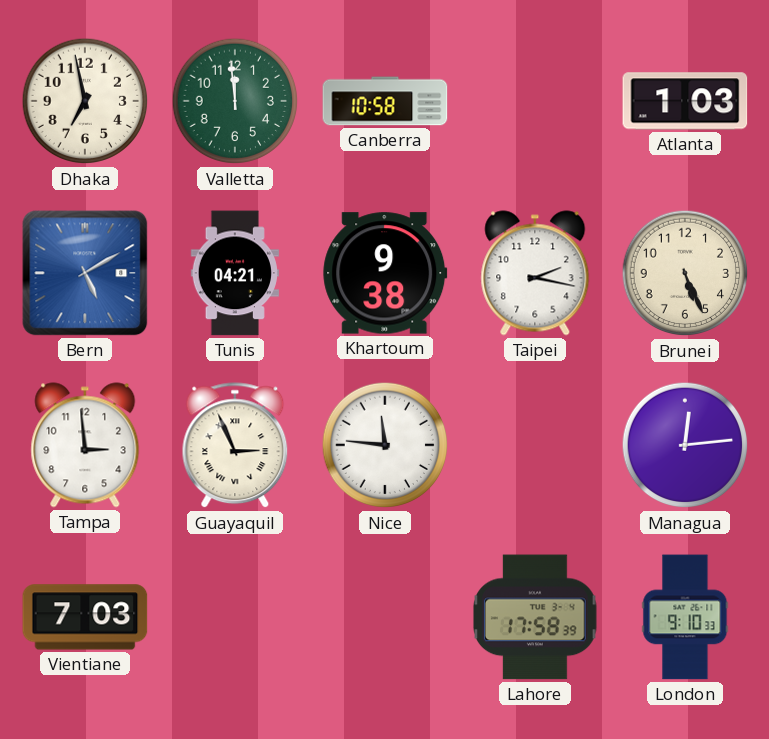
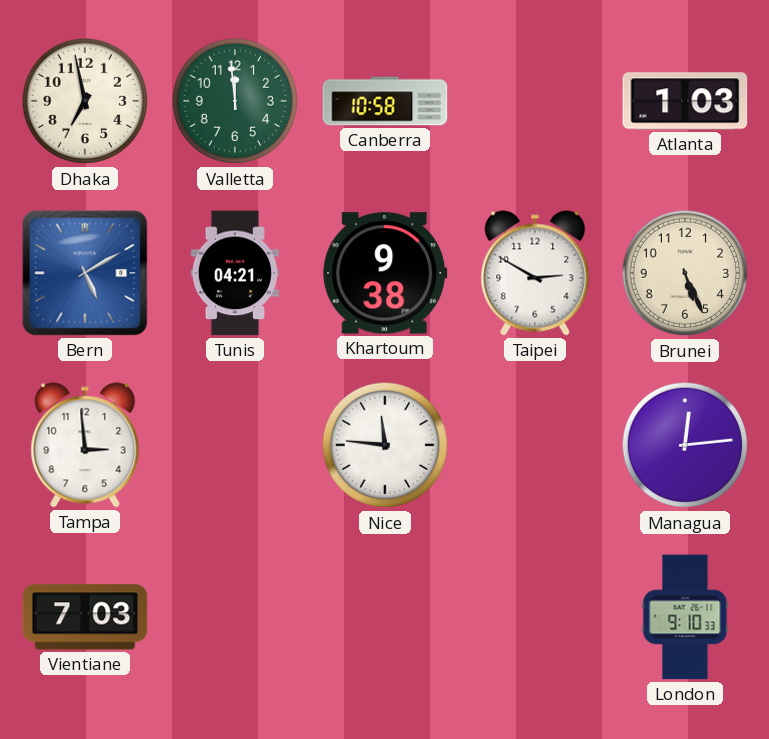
Taipei: 2:17 -> 2:50
Guayaquil: 2:56 -> none
Lahore: 17:58 -> none
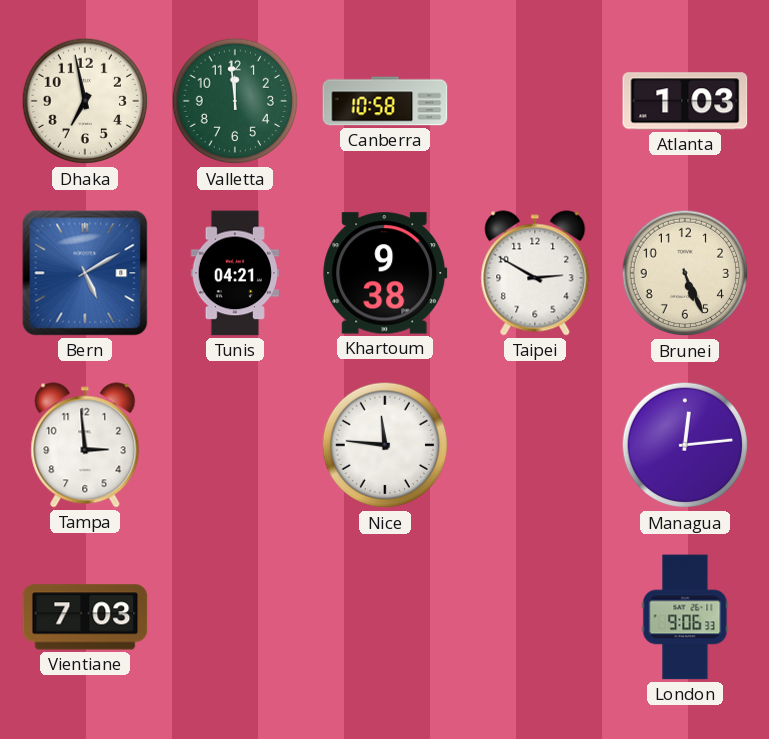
London: 9:10 -> 9:06
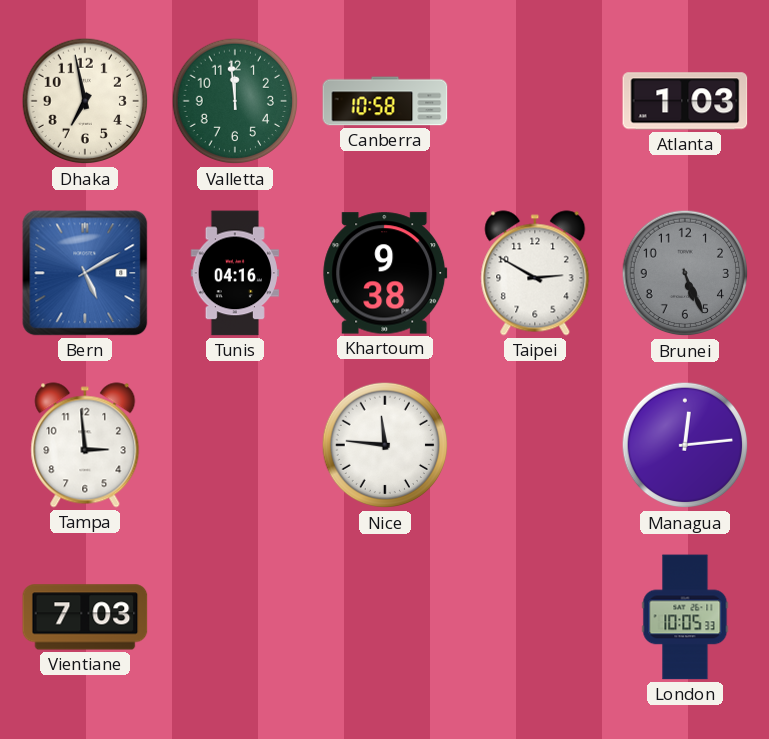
Tunis: 04:21 -> 04:16
Brunei dial: cream -> grey
London: 9:06 -> 10:05
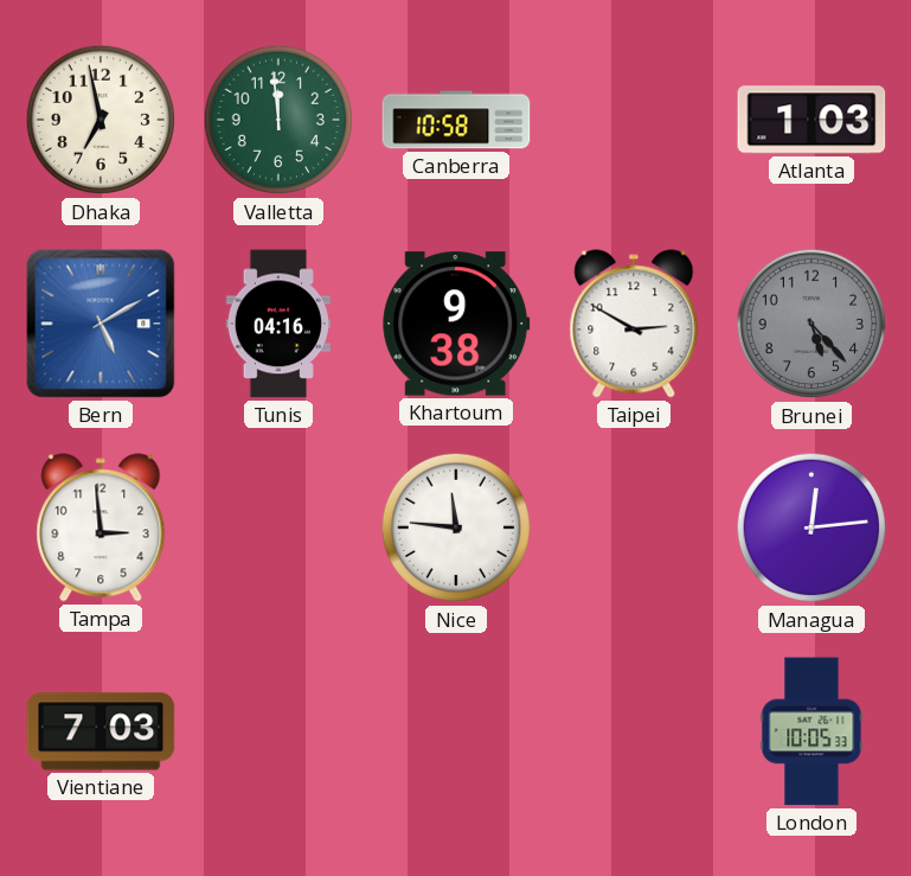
Brunei: 5:26 -> 5:23
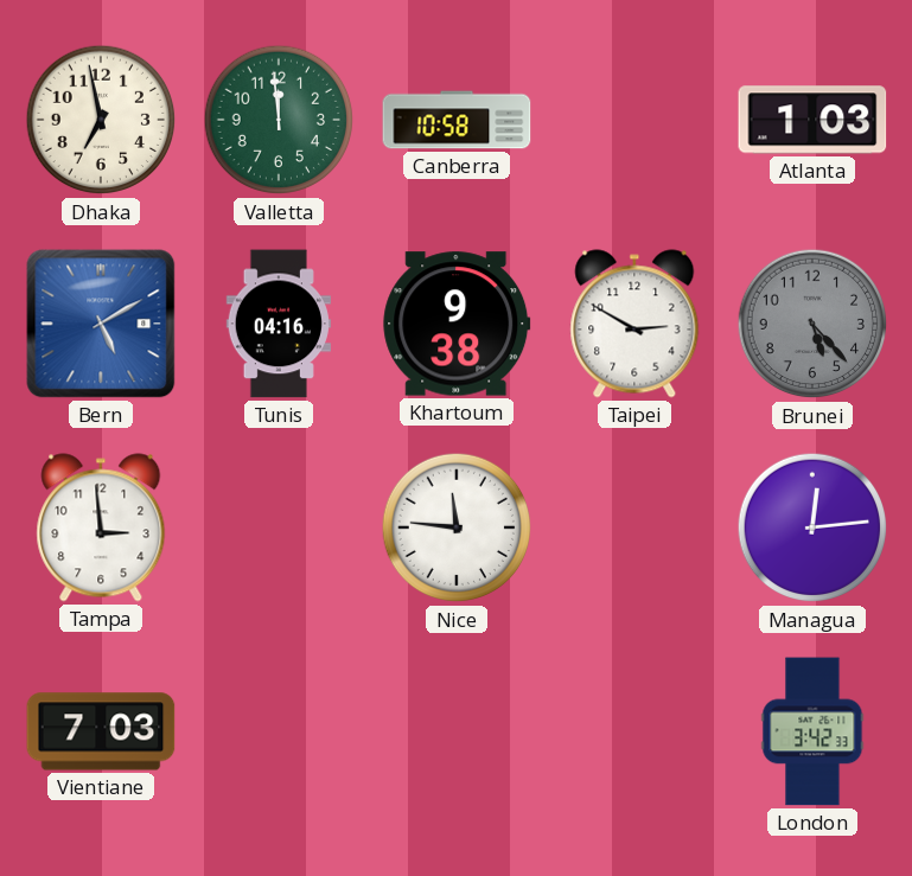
London: 10:05 -> 3:42
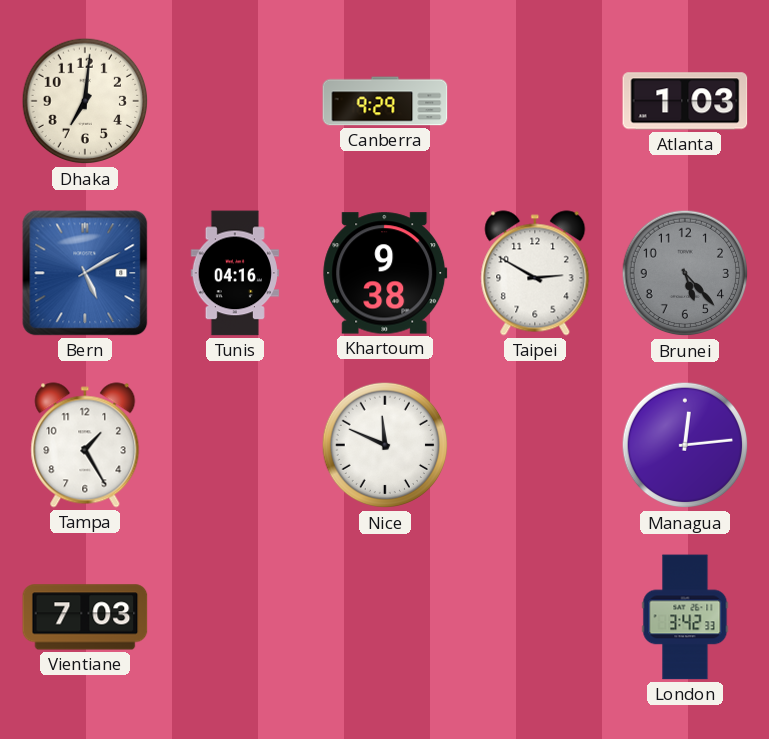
Dhaka: 6:58 -> 7:01
Valletta: 11:59 -> none
Canberra: 10:58 -> 9:29
Tampa: 2:59 -> 1:25
Nice: 11:46 -> 11:49
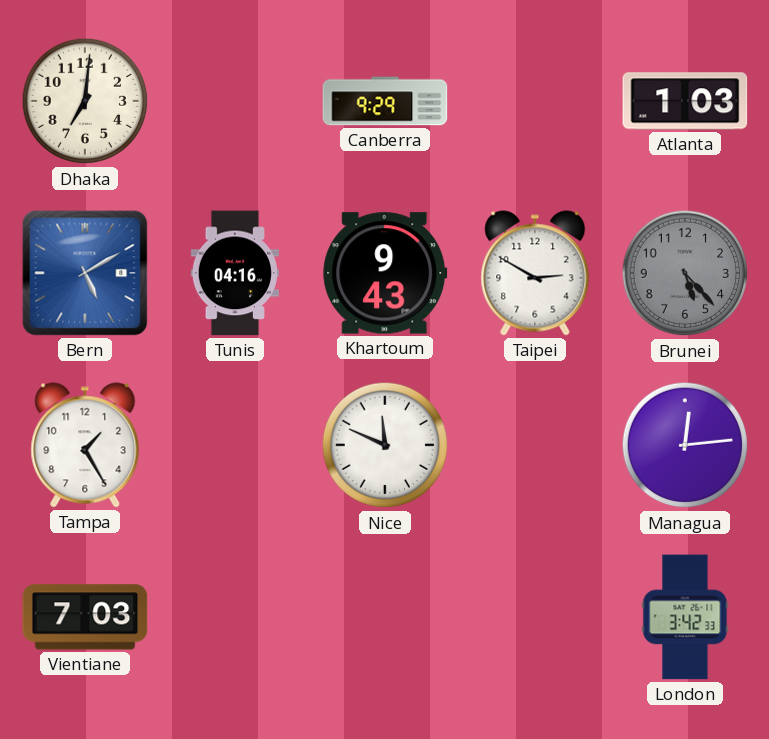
Khartoum: 9:38 -> 9:43
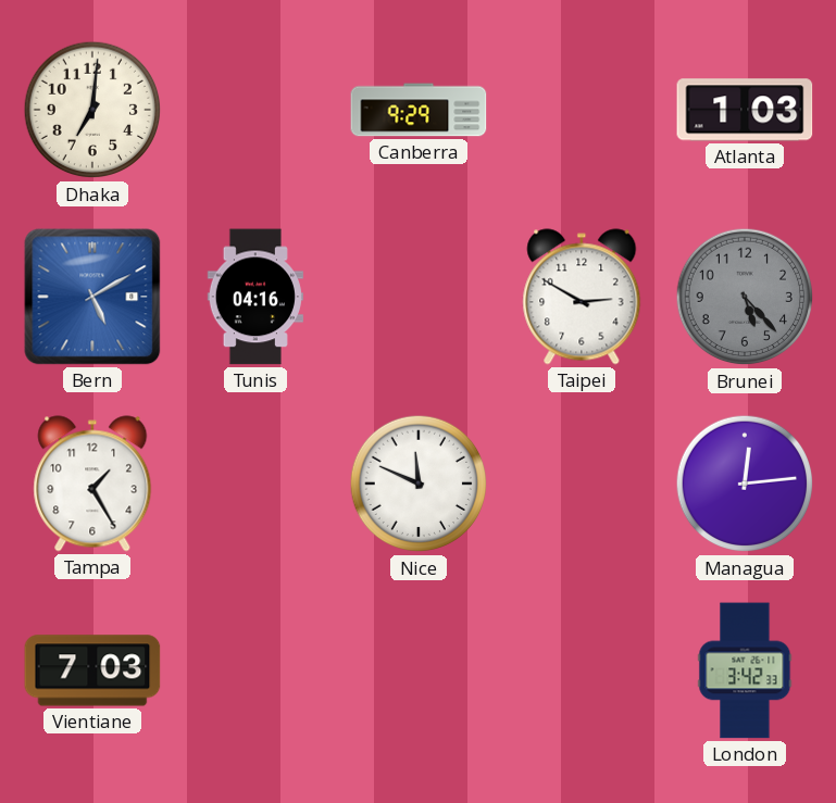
Khartoum: 9:43 -> none
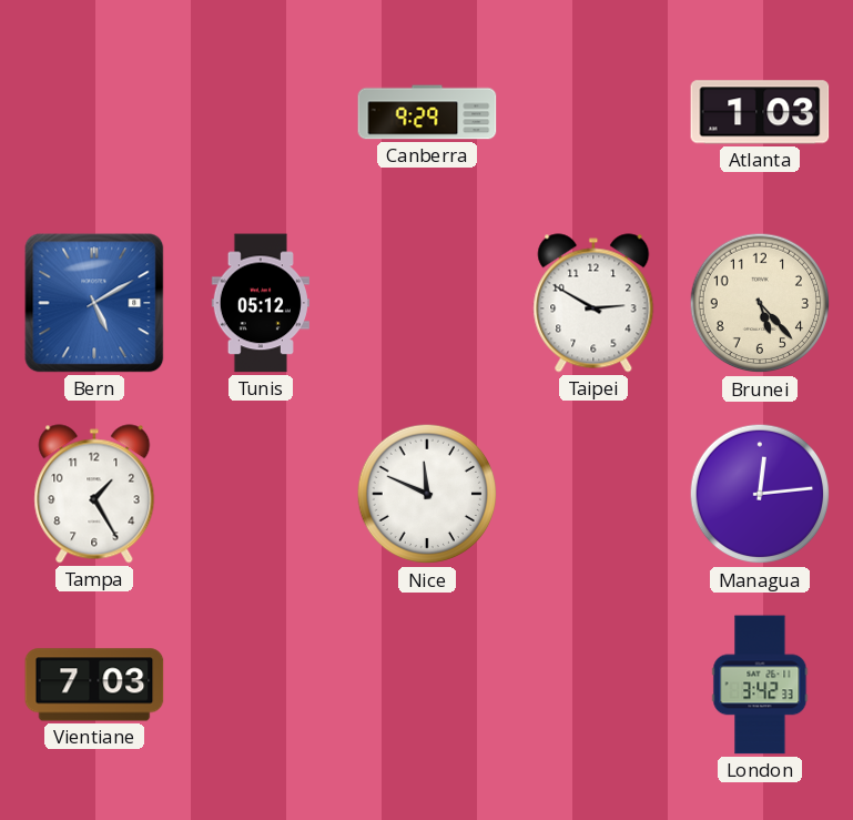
Dhaka: 7:01 -> none
Tunis: 04:16 -> 05:12
Brunei dial: grey -> cream
